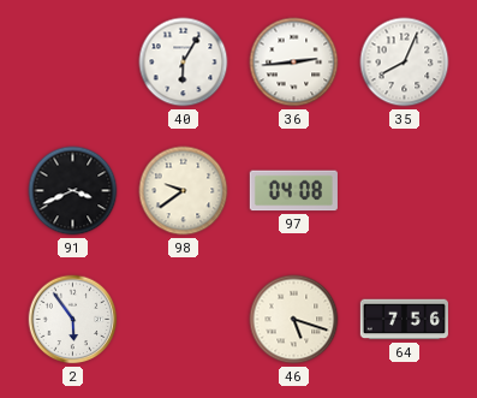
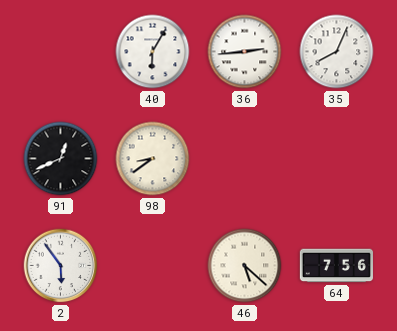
91: 3:41 -> 12:41
98: 9:39 -> 8:39
97: 04:08 -> none
46: 5:18 -> 5:22
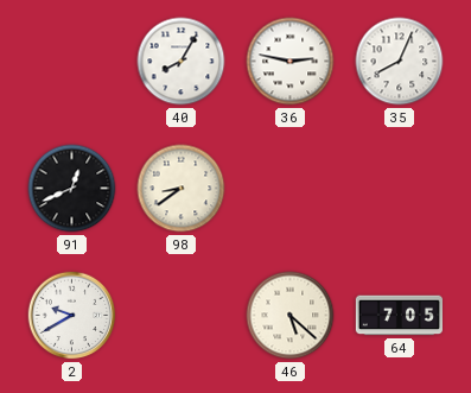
40: 6:05 -> 8:05
36: 2:44 -> 2:47
2: 5:54 -> 9:40
64: 7:56 -> 7:05
